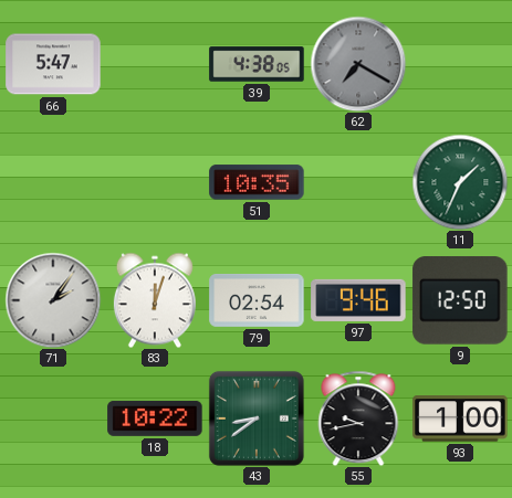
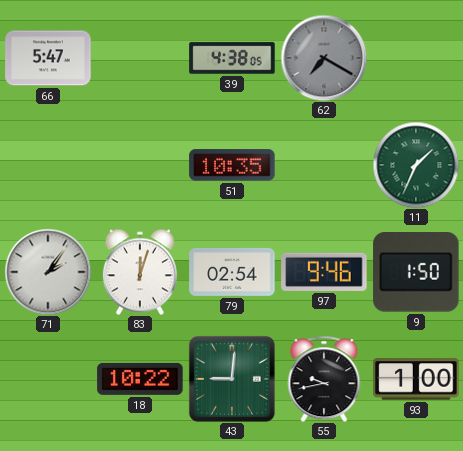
9: 12:50 -> 1:50
43: 8:39 -> 9:01
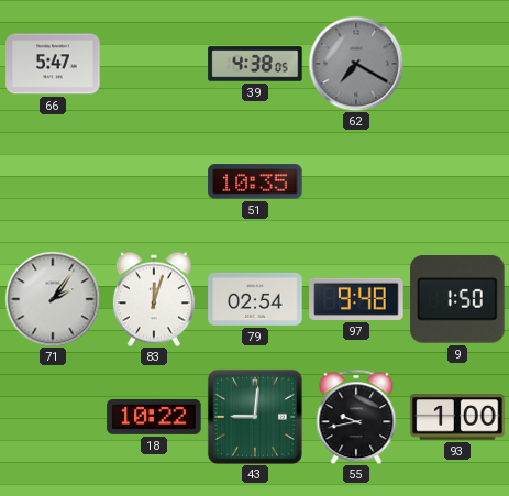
11: 1:34 -> none
97: 9:46 -> 9:48
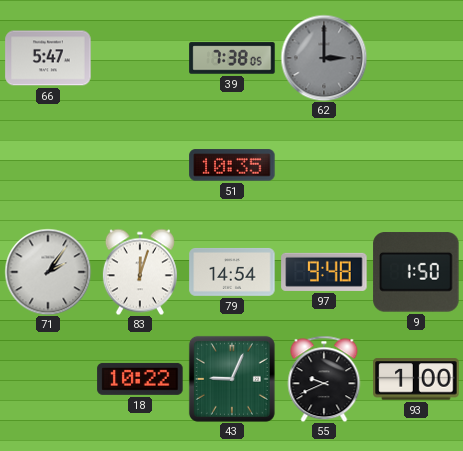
39: 4:38 -> 7:38
62: 7:20 -> 3:00
79: 02:54 -> 14:54
43: 9:01 -> 9:04
55: 9:43 -> 9:41
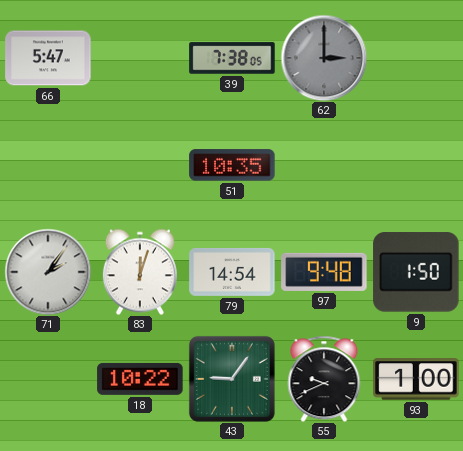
43: 9:04 -> 9:06
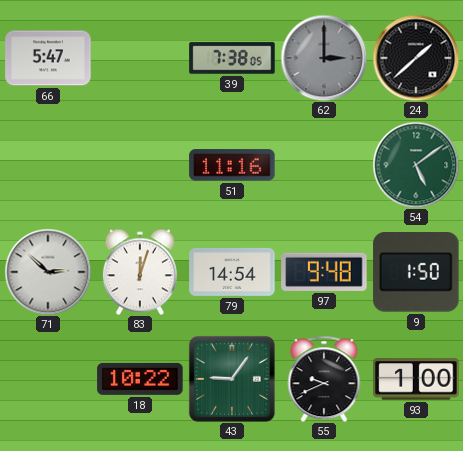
24: none -> 1:38
51: 10:35 -> 11:16
54: none -> 5:09
71: 2:06 -> 2:52
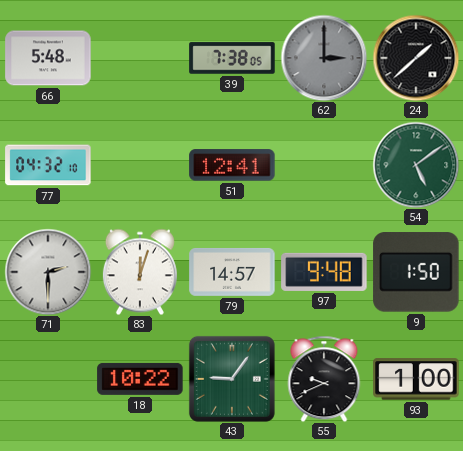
66: 5:47 -> 5:48
77: none -> 04:32
51: 11:16 -> 12:41
71: 2:52 -> 2:30
79: 14:54 -> 14:57
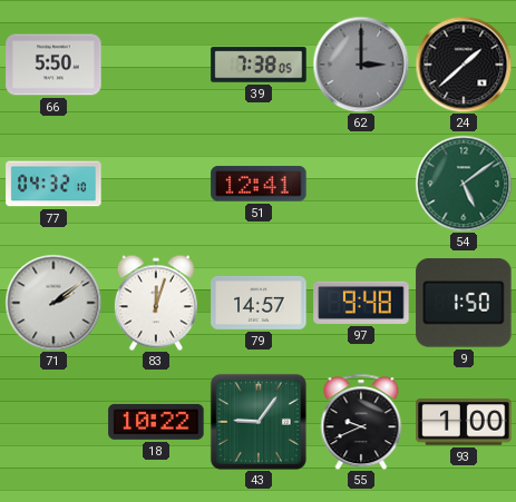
66: 5:48 -> 5:50
71: 2:30 -> 2:09
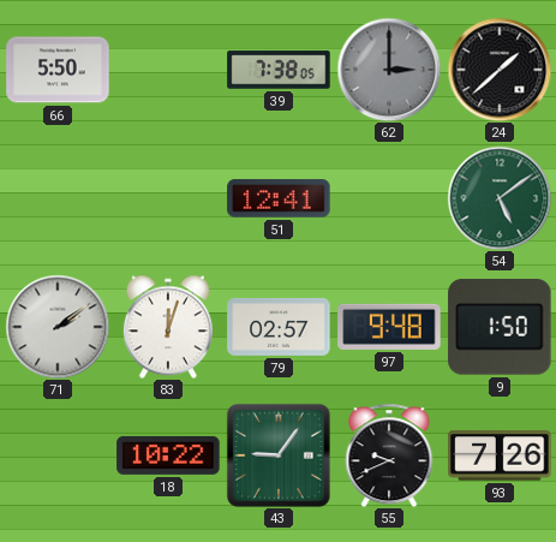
77: 04:32 -> none
79: 14:57 -> 02:57
93: 1:00 -> 7:26
